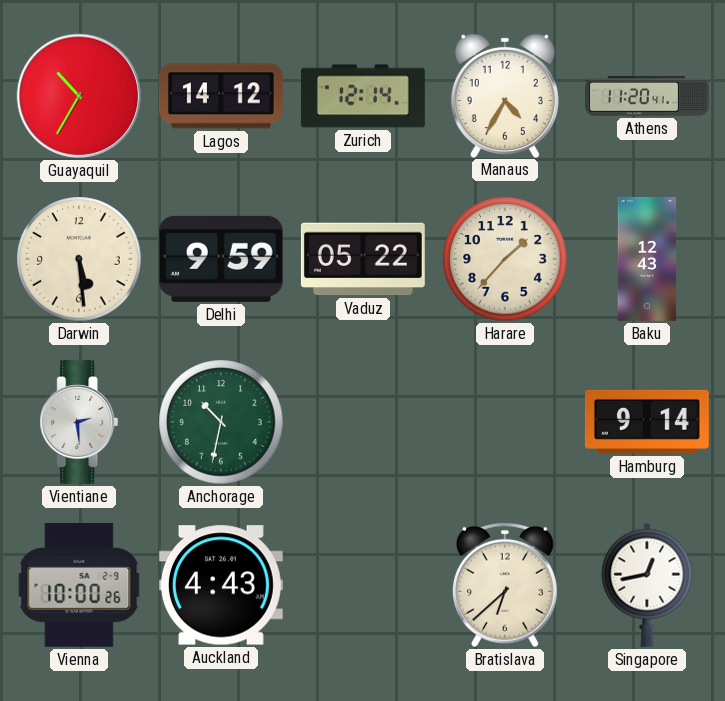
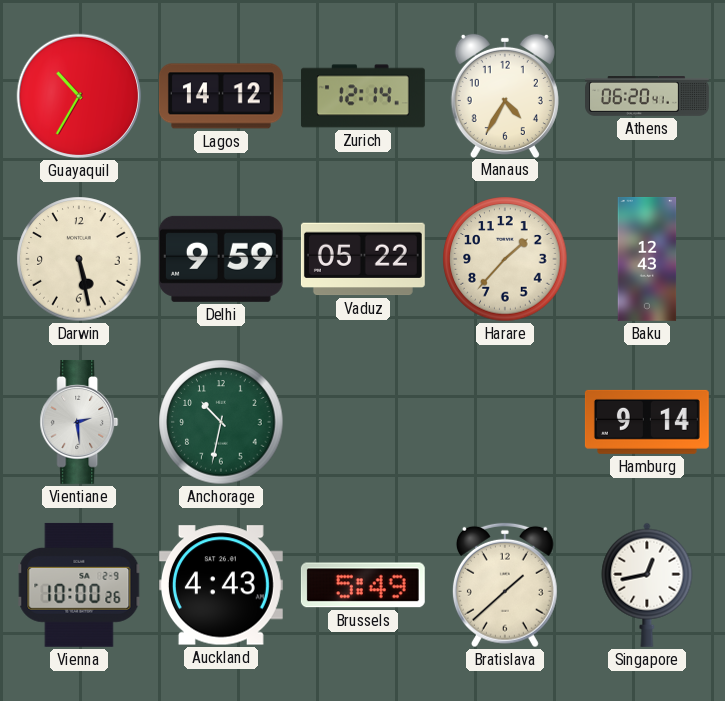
Athens: 11:20 -> 06:20
Darwin: 5:29 -> 5:28
Brussels: none -> 5:49
Bratislava: 6:38 -> 1:38
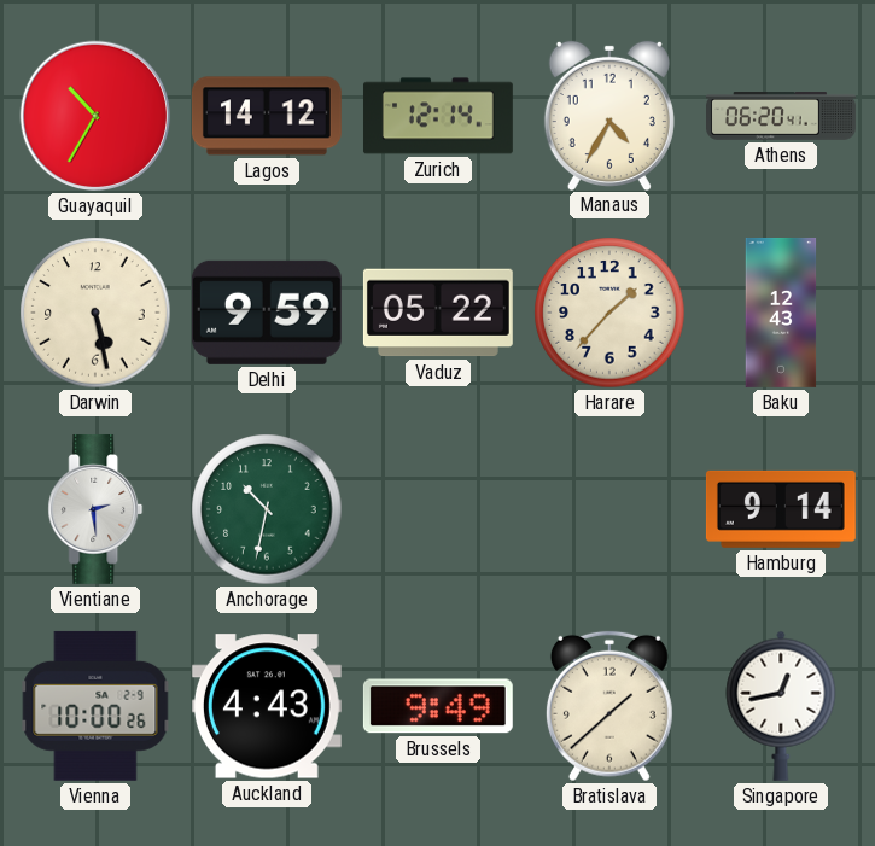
Brussels: 5:49 -> 9:49
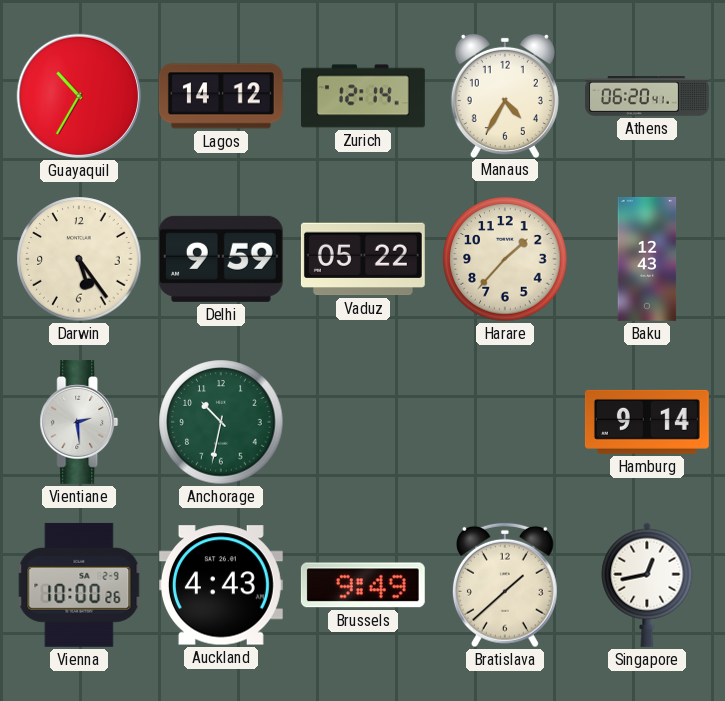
Darwin: 5:28 -> 5:24
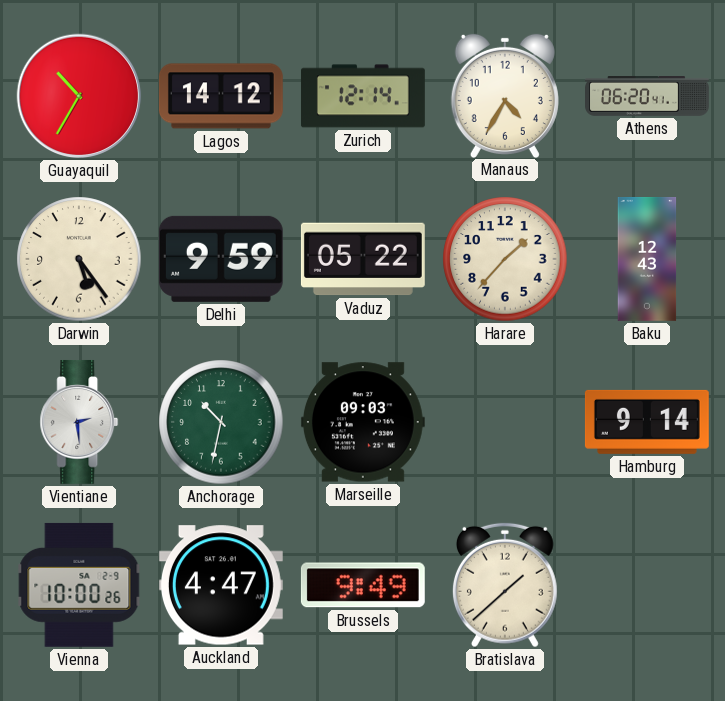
Marseille: none -> 09:03
Auckland: 4:43 -> 4:47
Singapore: 12:43 -> none
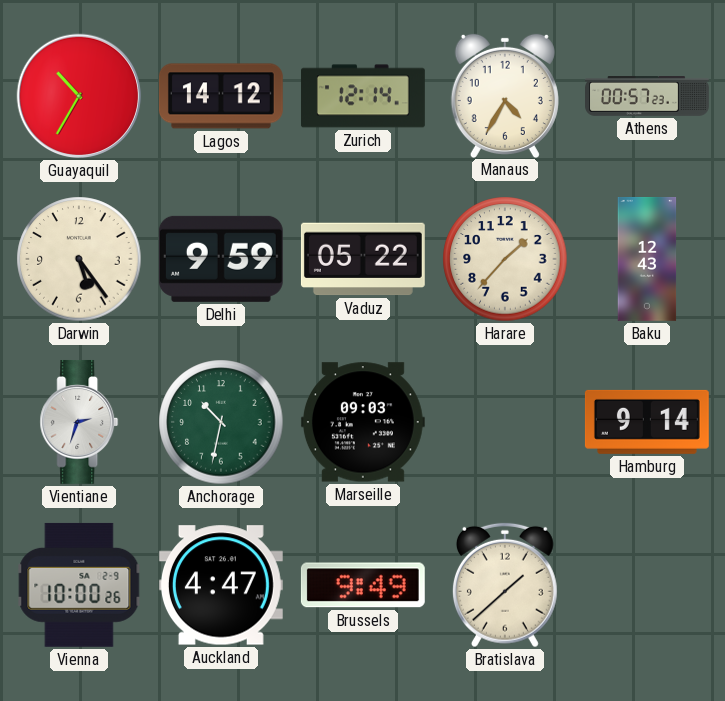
Athens: 06:20 -> 00:57
Vientiane: 2:29 -> 2:33
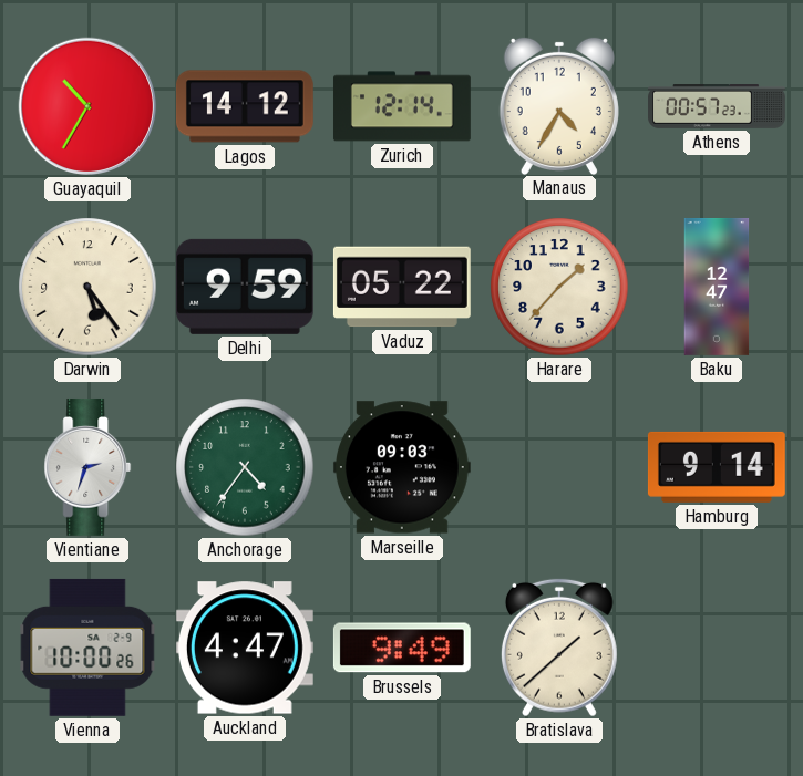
Baku: 12:43 -> 12:47
Anchorage: 10:32 -> 4:36
